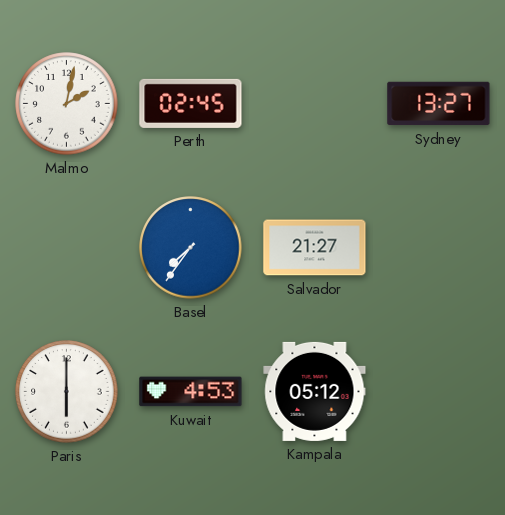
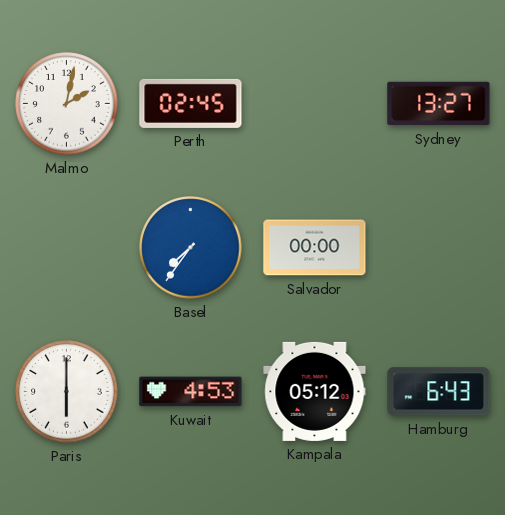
Salvador: 21:27 -> 00:00
Hamburg: none -> 6:43
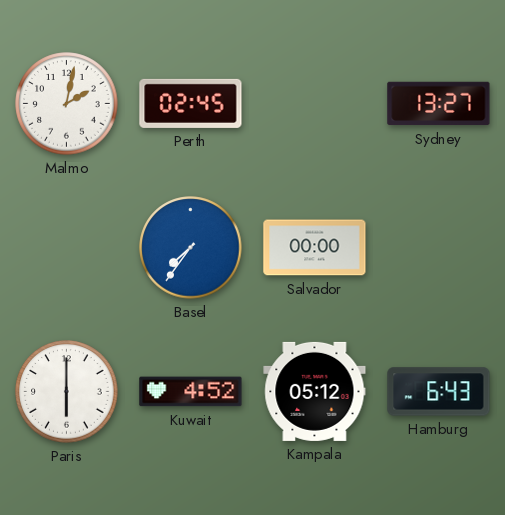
Kuwait: 4:53 -> 4:52
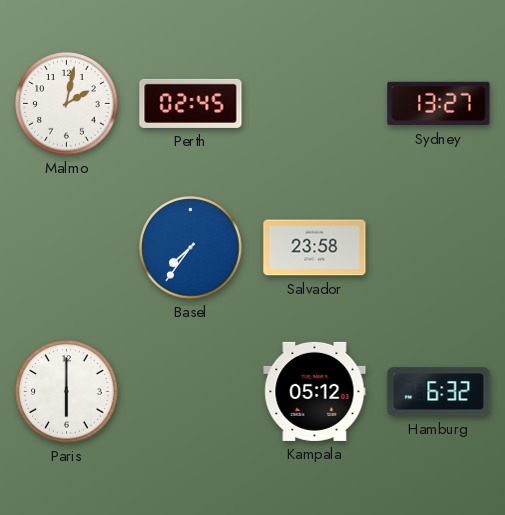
Salvador: 00:00 -> 23:58
Kuwait: 4:52 -> none
Hamburg: 6:43 -> 6:32
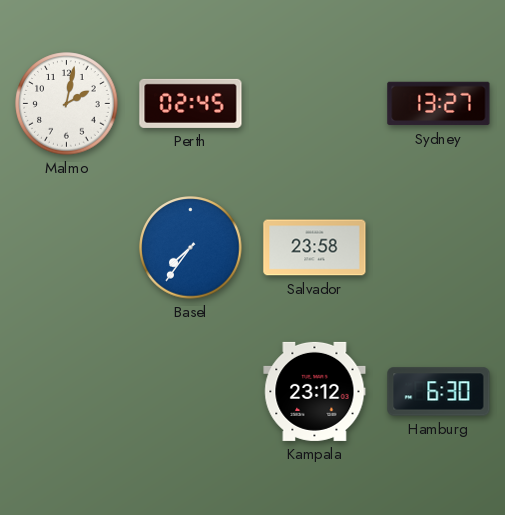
Paris: 6:00 -> none
Kampala: 05:12 -> 23:12
Hamburg: 6:32 -> 6:30
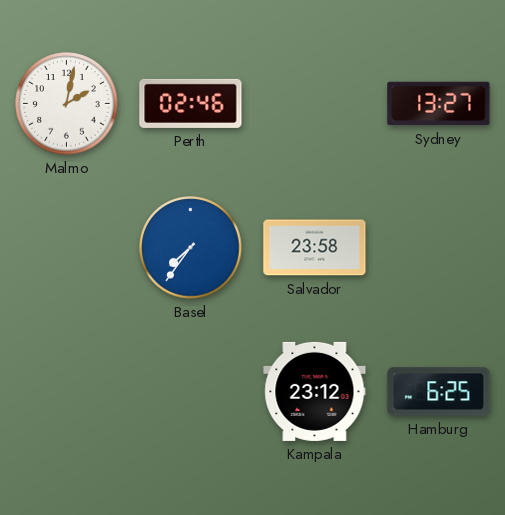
Perth: 02:45 -> 02:46
Hamburg: 6:30 -> 6:25
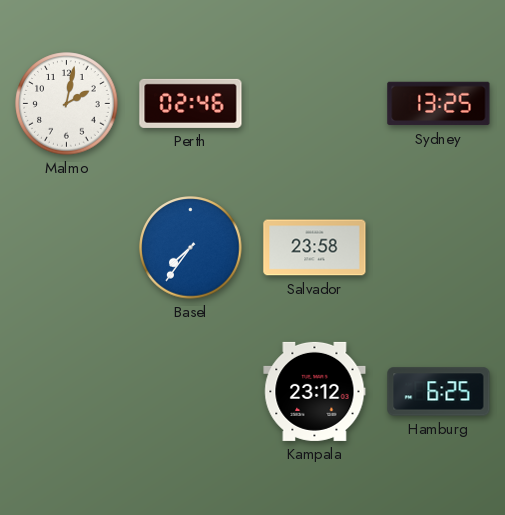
Sydney: 13:27 -> 13:25
